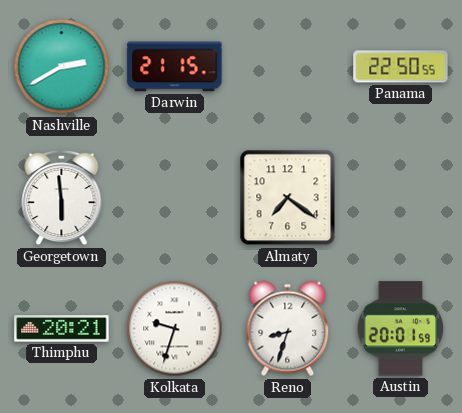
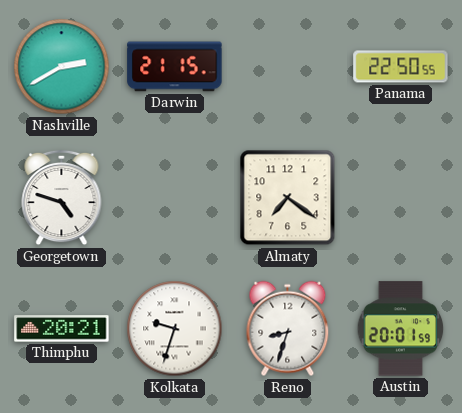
Georgetown: 5:59 -> 4:48
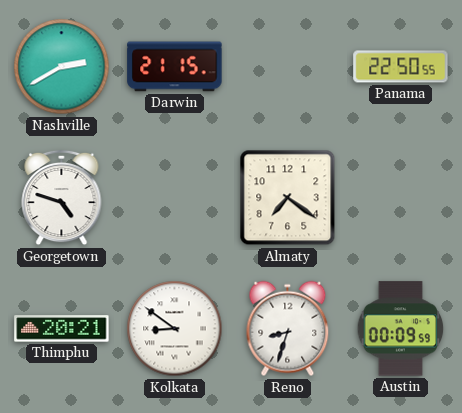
Kolkata: 9:33 -> 8:51
Austin: 20:01 -> 00:09
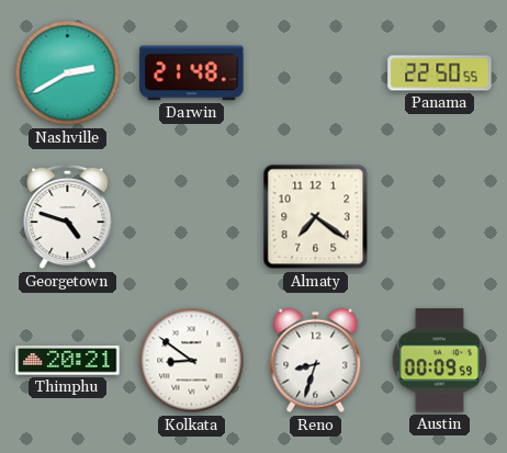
Darwin: 21:15 -> 21:48
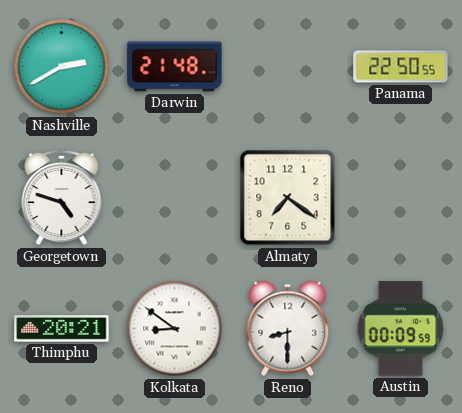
Reno: 8:33 -> 8:30
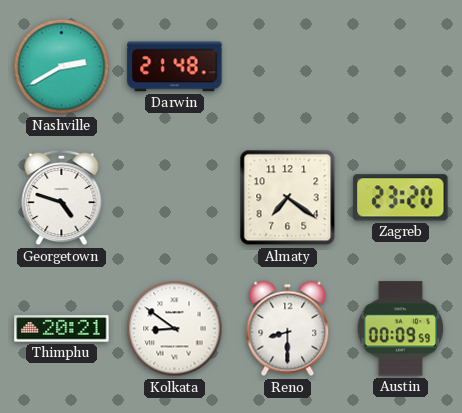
Panama: 22:50 -> none
Zagreb: none -> 23:20
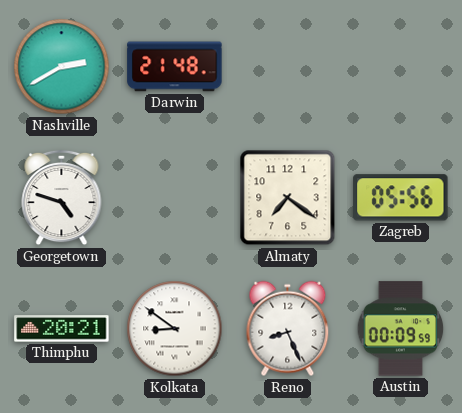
Zagreb: 23:20 -> 05:56
Reno: 8:30 -> 8:26
